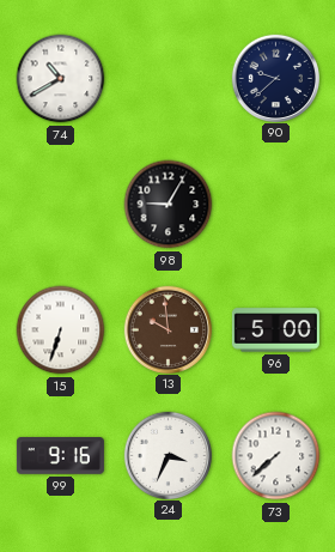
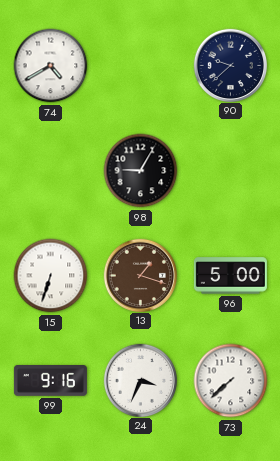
74: 10:40 -> 4:40
13: 9:59 -> 1:18
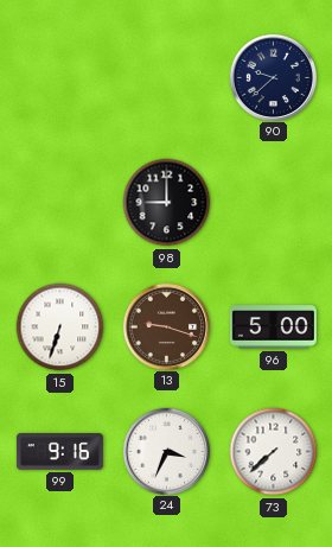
74: 4:40 -> none
98: 9:05 -> 9:00
13: 1:18 -> 9:18
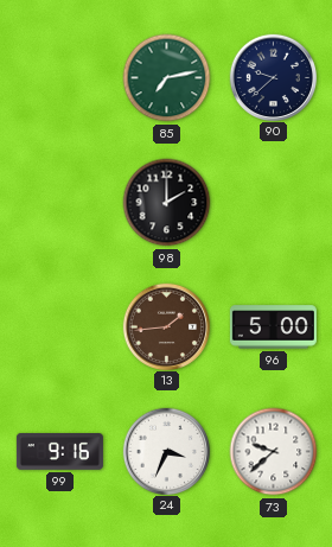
85: none -> 7:13
98: 9:00 -> 2:00
15: 6:33 -> none
13: 9:18 -> 1:44
73: 7:38 -> 9:38
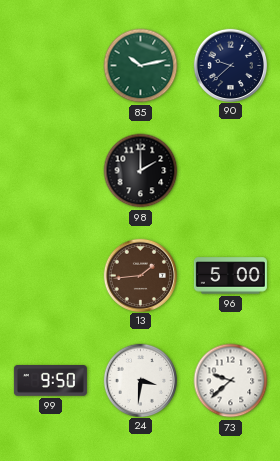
85: 7:13 -> 10:13
99: 9:16 -> 9:50
24: 3:34 -> 3:31
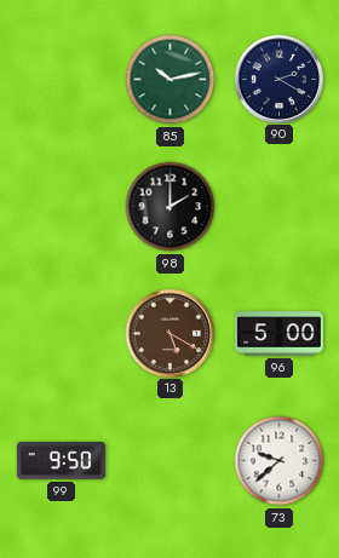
90: 9:38 -> 2:20
13: 1:44 -> 5:20
24: 3:31 -> none
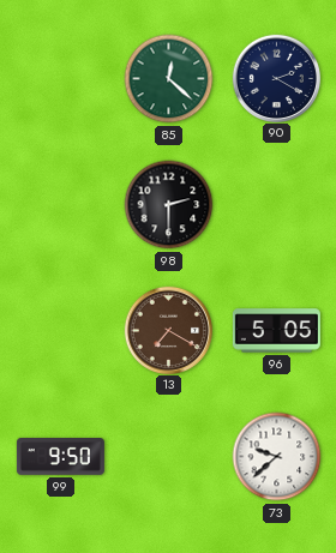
85: 10:13 -> 12:22
98: 2:00 -> 2:30
13: 5:20 -> 7:20
96: 5:00 -> 5:05
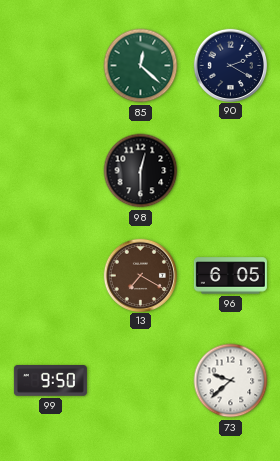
98: 2:30 -> 12:30
96: 5:05 -> 6:05
